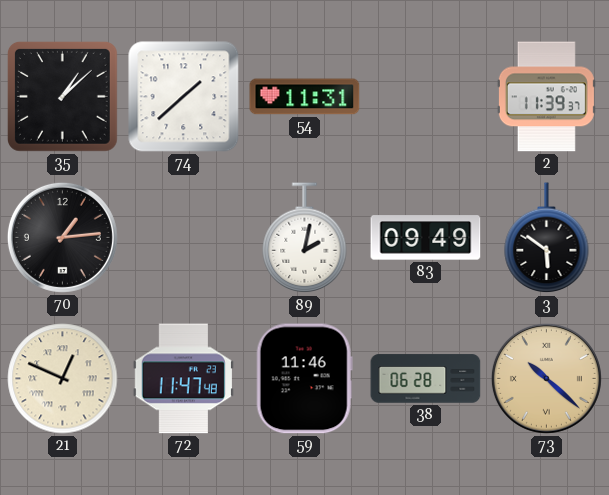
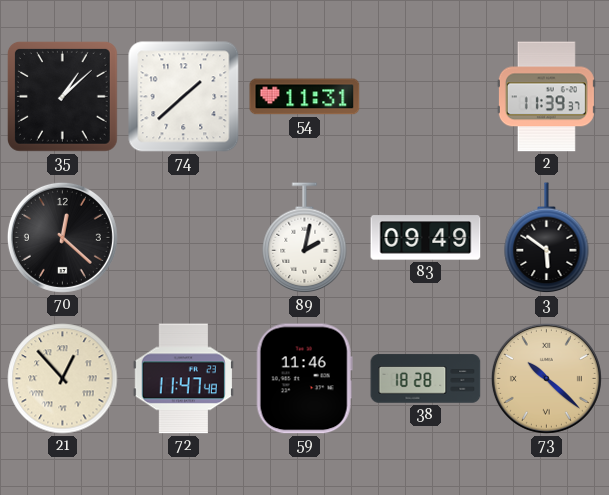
70: 1:14 -> 12:22
21: 12:49 -> 12:53
38: 06:28 -> 18:28
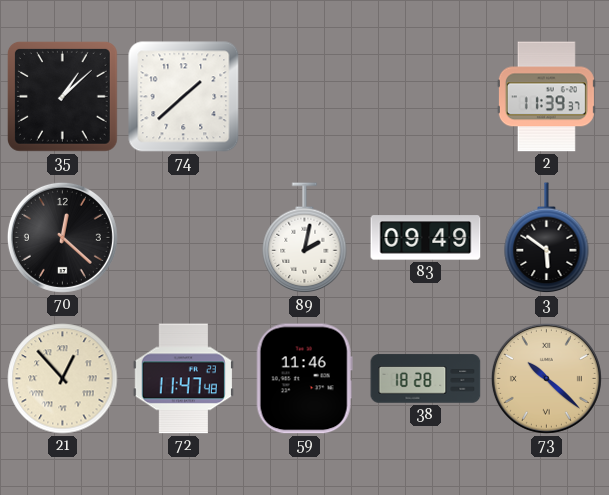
54: 11:31 -> none
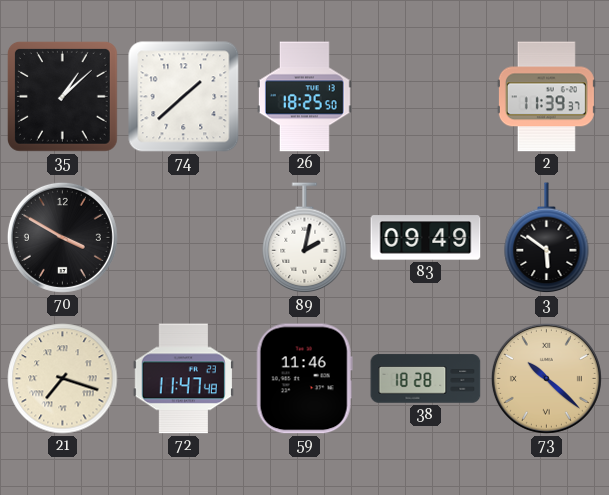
26: none -> 18:25
70: 12:22 -> 3:50
21: 12:53 -> 7:18
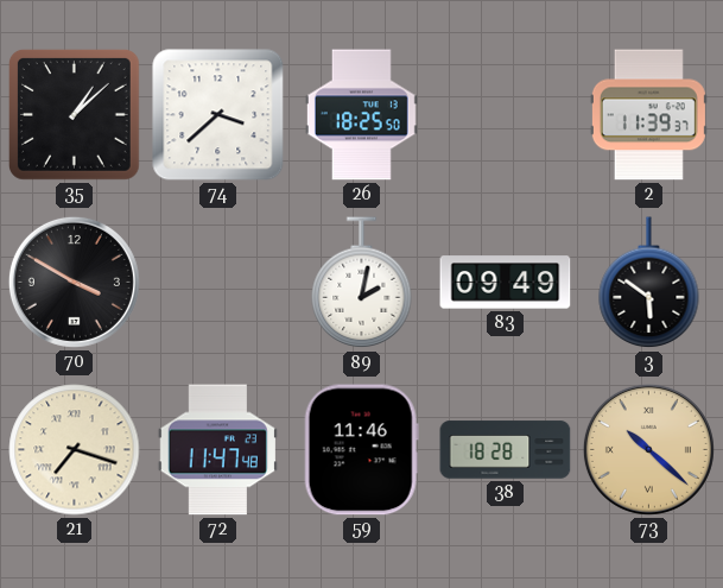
74: 1:38 -> 3:38
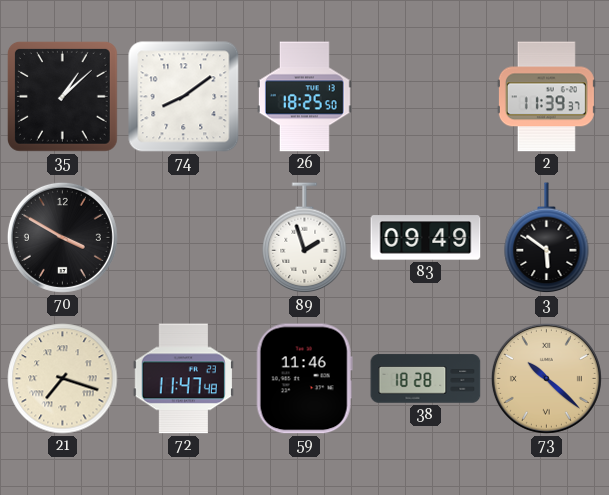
74: 3:38 -> 8:09
89: 2:02 -> 1:57
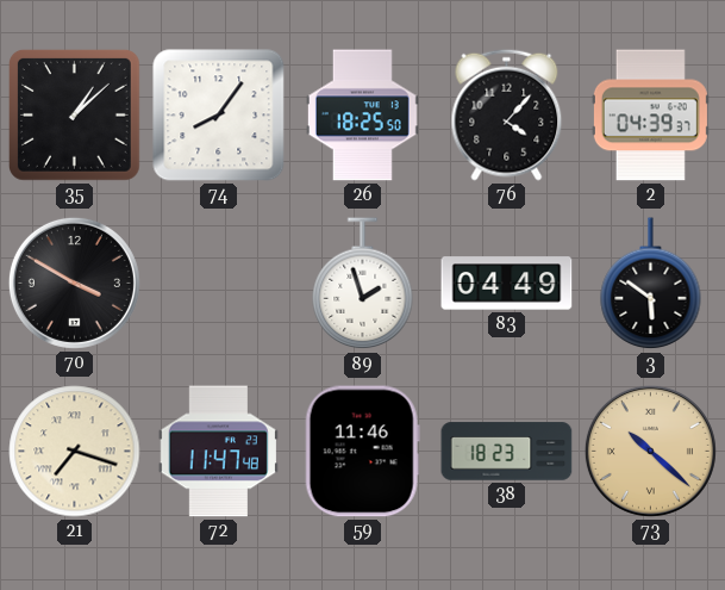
74: 8:09 -> 8:06
76: none -> 4:07
2: 11:39 -> 04:39
83: 09:49 -> 04:49
38: 18:28 -> 18:23
